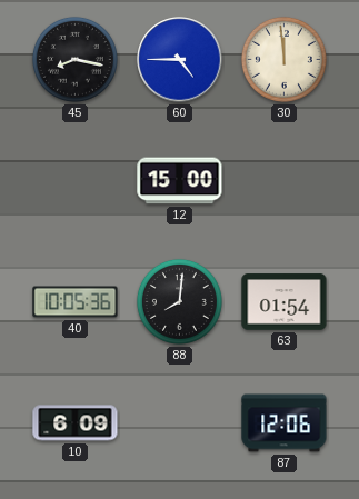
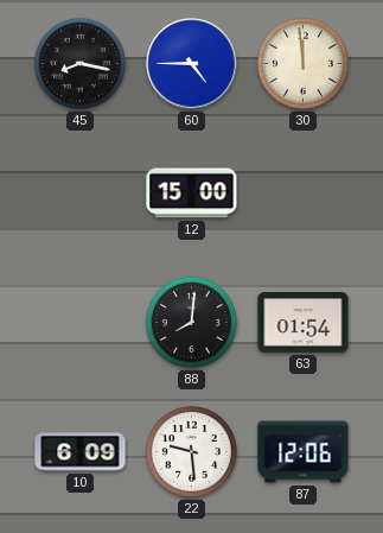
40: 10:05 -> none
22: none -> 9:29
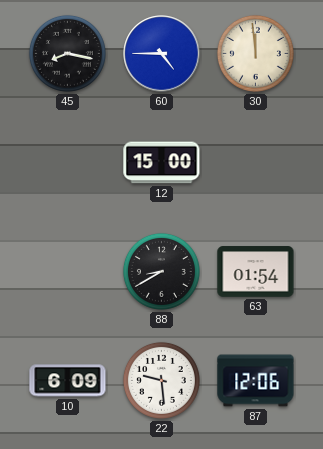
88: 8:01 -> 8:40
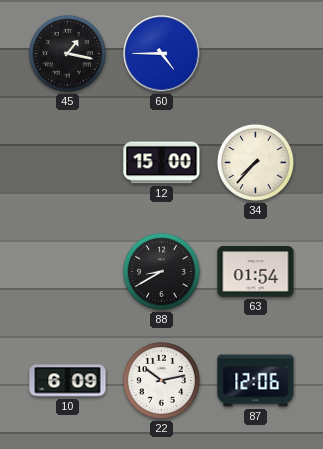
45: 8:17 -> 1:17
30: 11:59 -> none
34: none -> 7:37
22: 9:29 -> 10:13
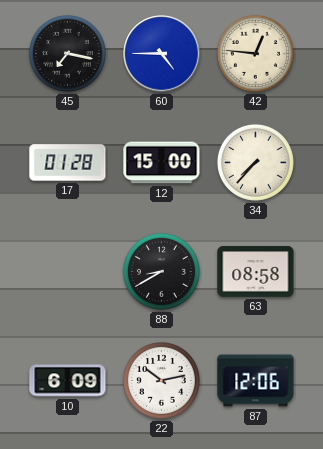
45: 1:17 -> 7:17
42: none -> 12:46
17: none -> 01:28
63: 01:54 -> 08:58
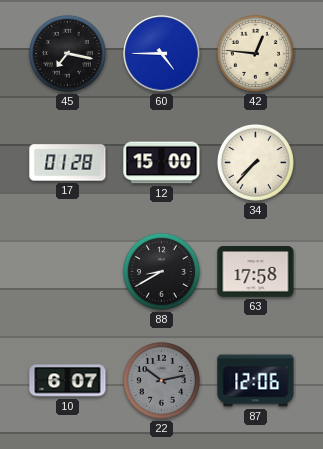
63: 08:58 -> 17:58
10: 6:09 -> 6:07
22 dial: white -> grey
